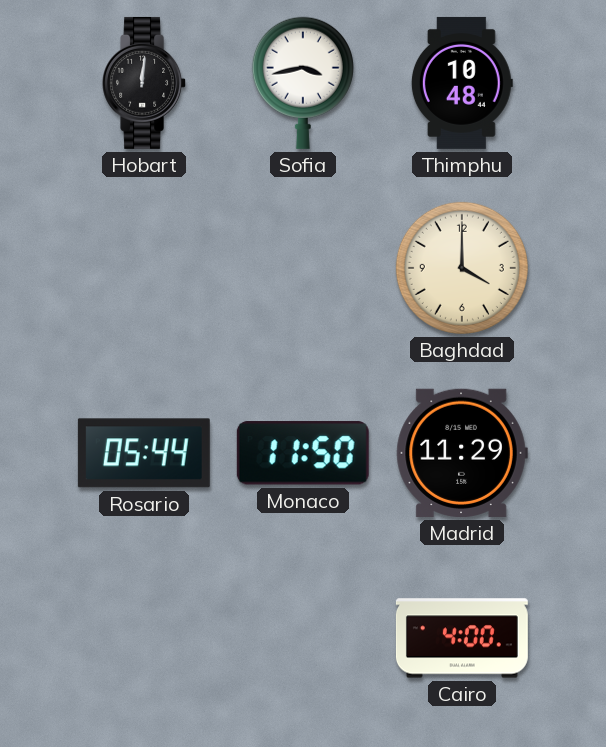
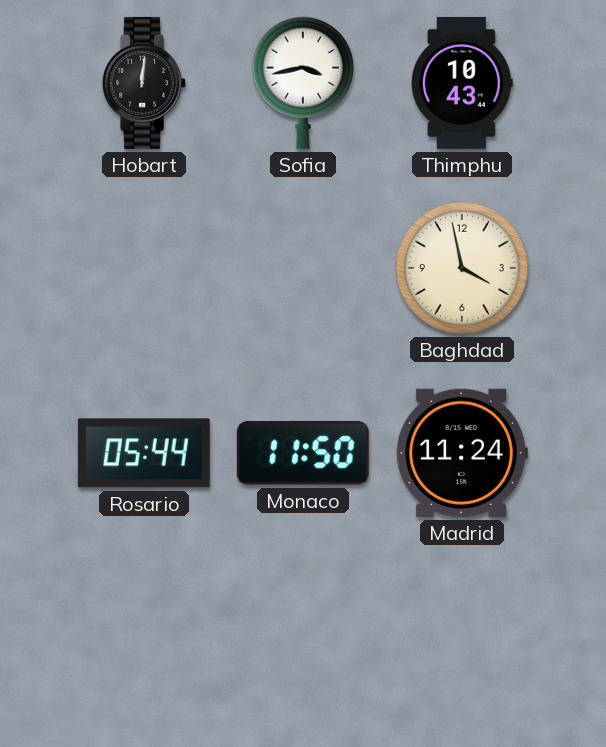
Thimphu: 10:48 -> 10:43
Baghdad: 4:00 -> 3:58
Madrid: 11:29 -> 11:24
Cairo: 4:00 -> none
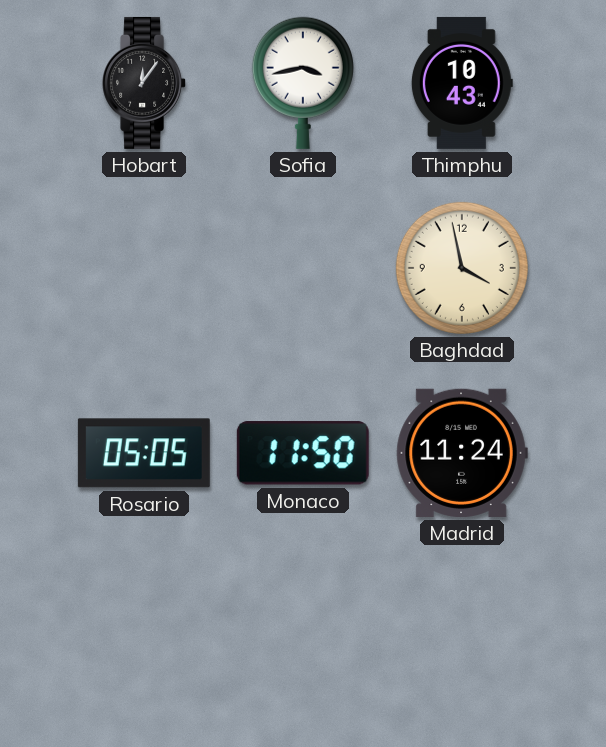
Hobart: 12:01 -> 12:06
Rosario: 05:44 -> 05:05
